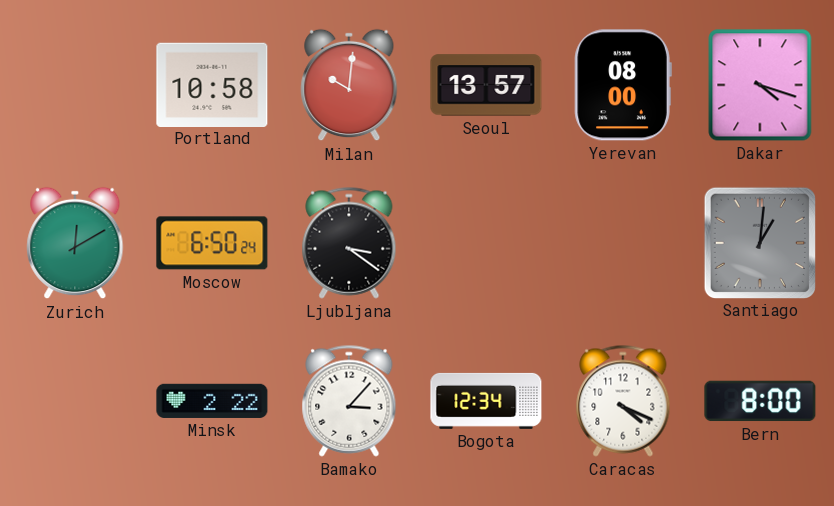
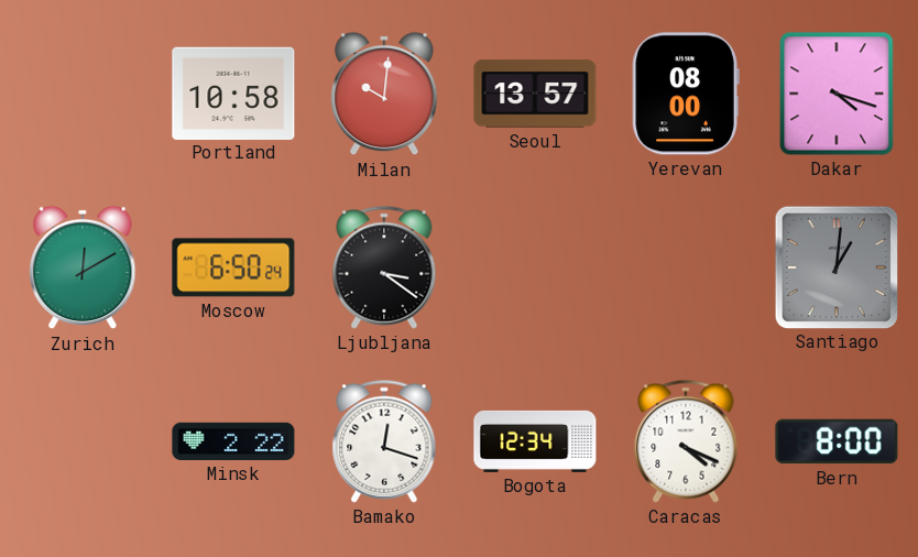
Bamako: 3:07 -> 12:18
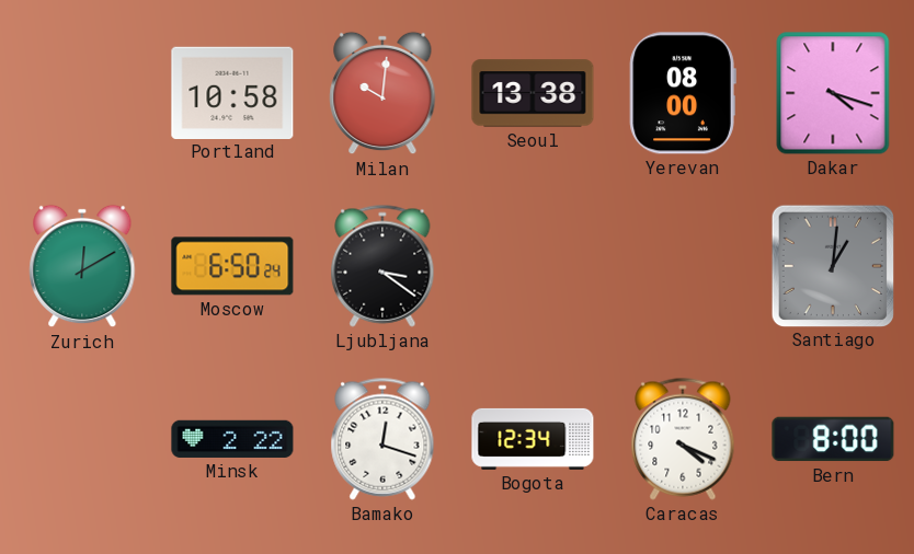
Seoul: 13:57 -> 13:38
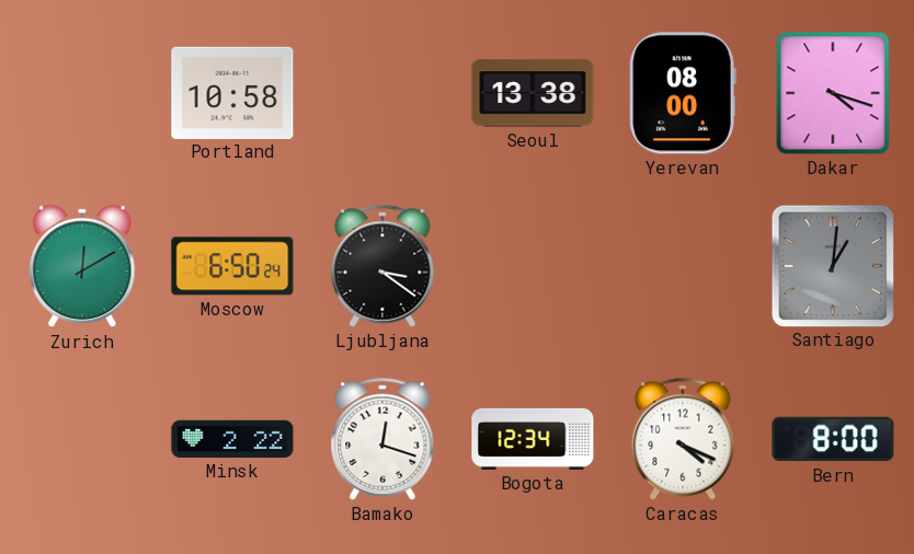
Milan: 10:01 -> none
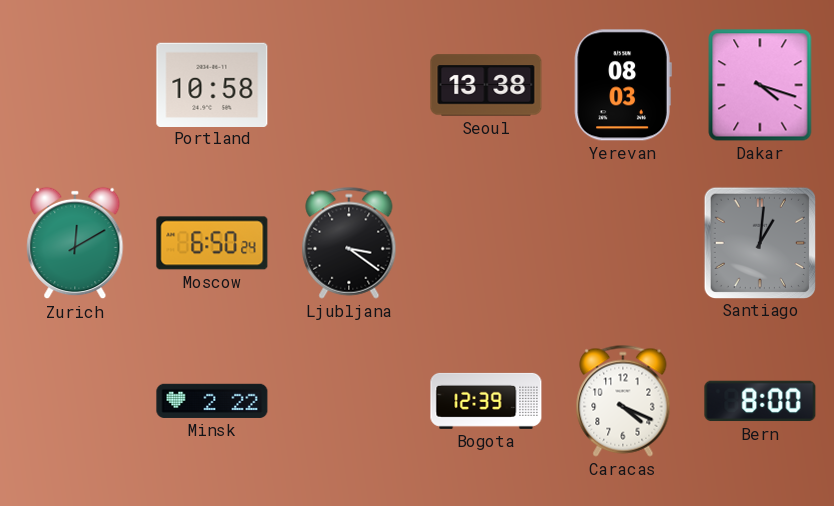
Yerevan: 08:00 -> 08:03
Bamako: 12:18 -> none
Bogota: 12:34 -> 12:39
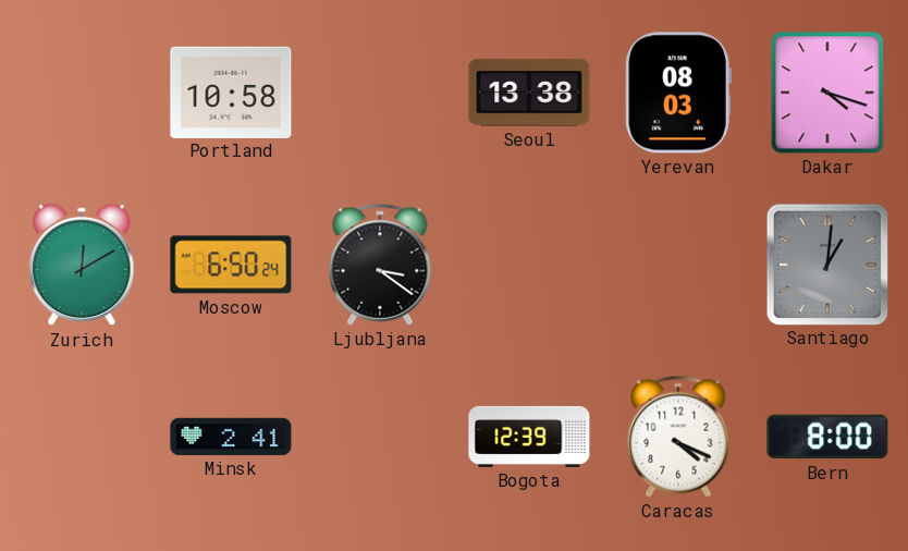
Minsk: 2:22 -> 2:41
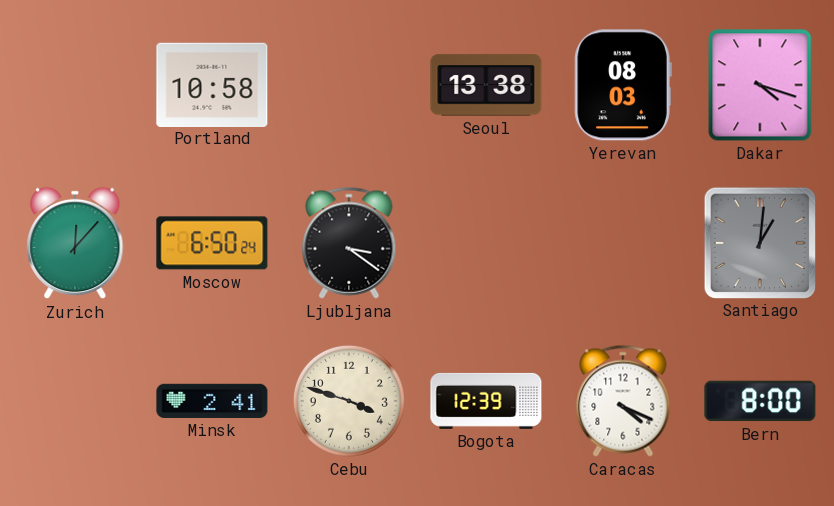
Zurich: 12:10 -> 12:07
Cebu: none -> 3:48
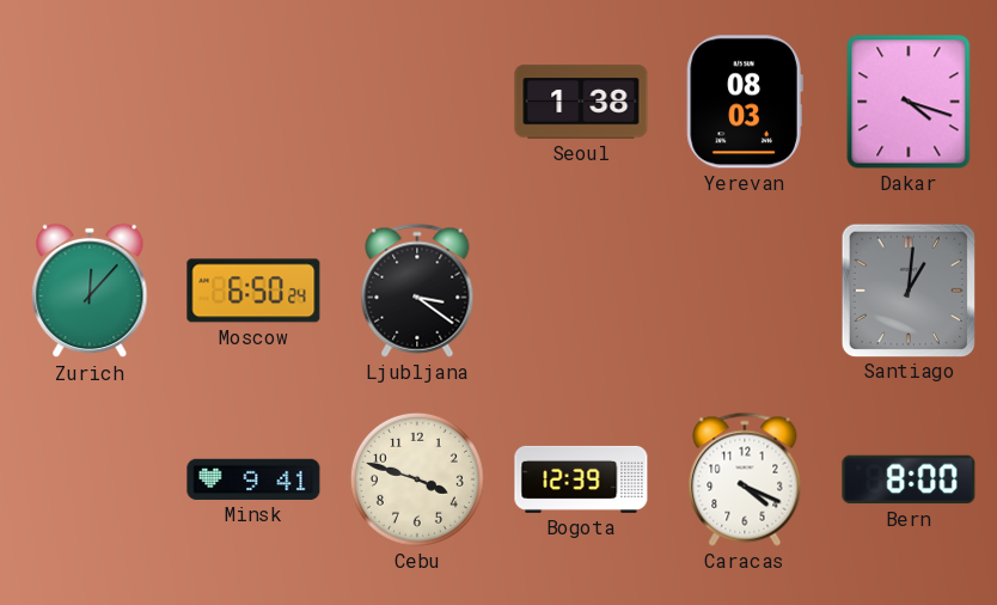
Portland: 10:58 -> none
Seoul: 13:38 -> 1:38
Minsk: 2:41 -> 9:41
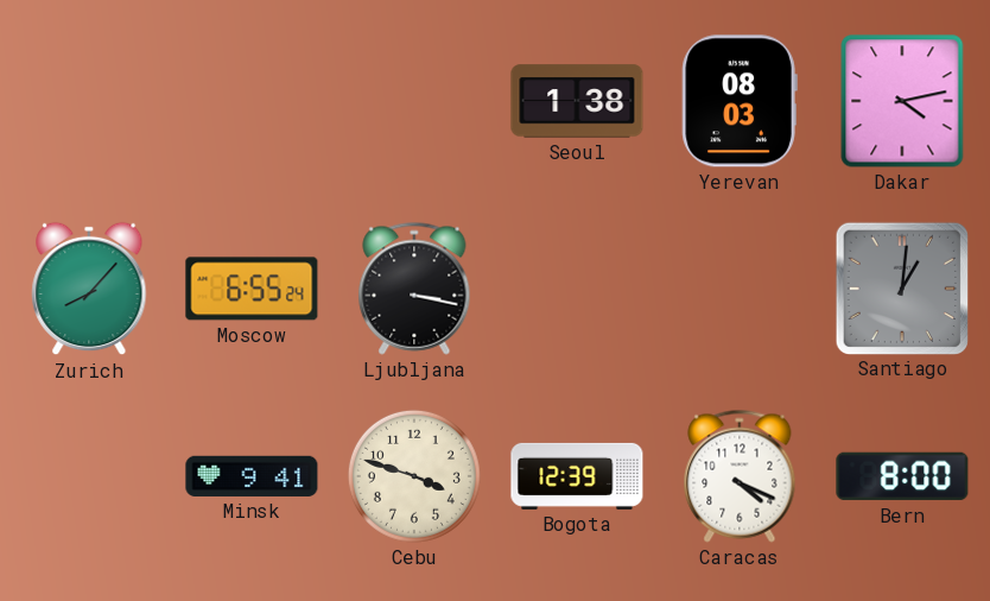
Dakar: 4:18 -> 4:13
Zurich: 12:07 -> 8:07
Moscow: 6:50 -> 6:55
Ljubljana: 3:21 -> 3:17
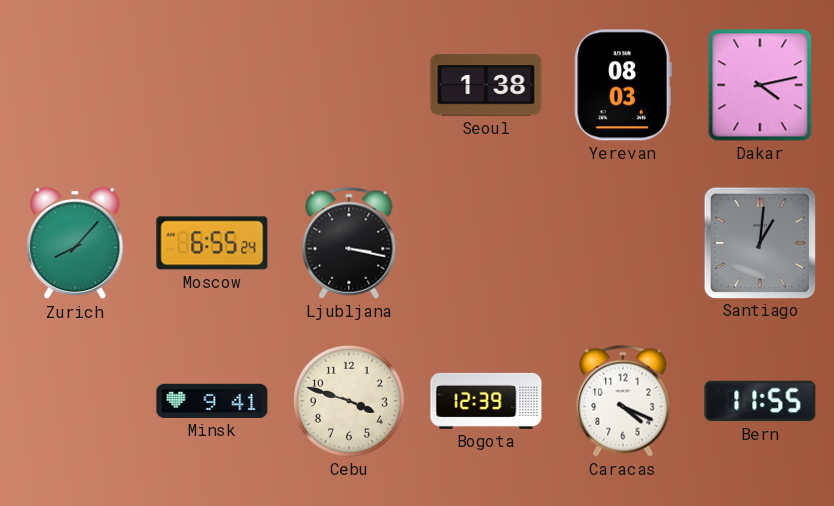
Bern: 8:00 -> 11:55
